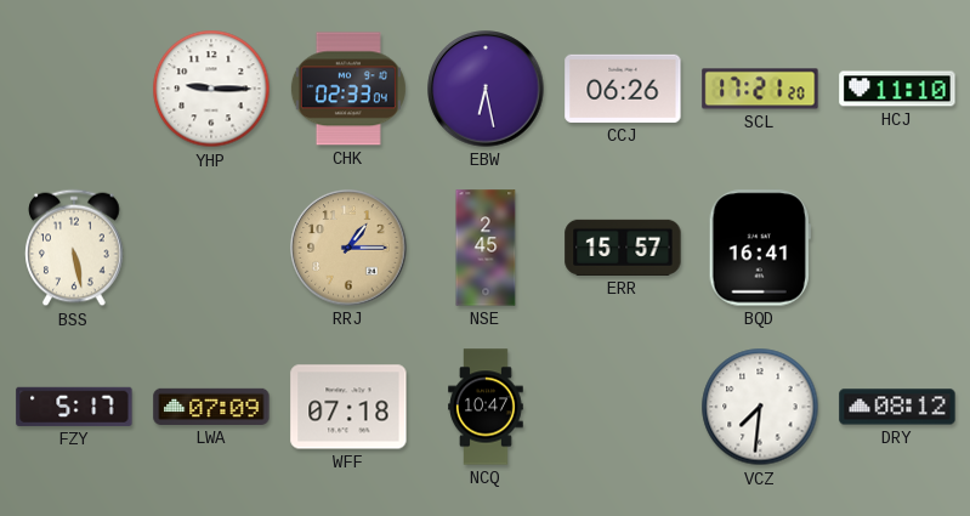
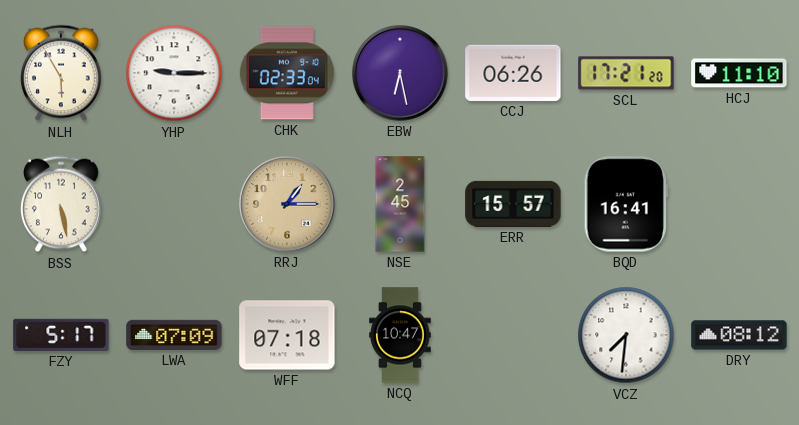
NLH: none -> 5:55
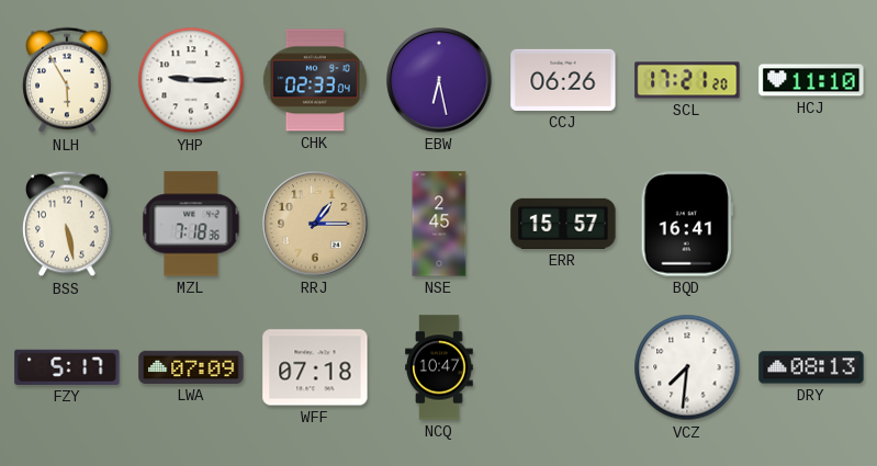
MZL: none -> 7:18
DRY: 08:12 -> 08:13
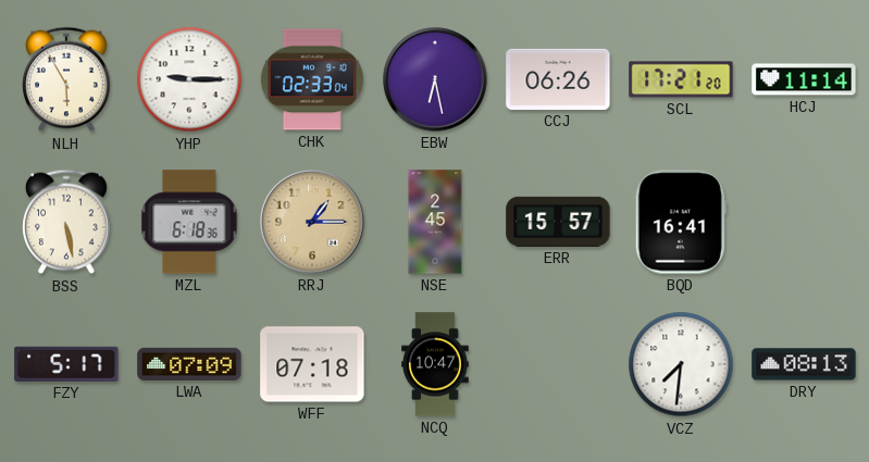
HCJ: 11:10 -> 11:14
MZL: 7:18 -> 6:18
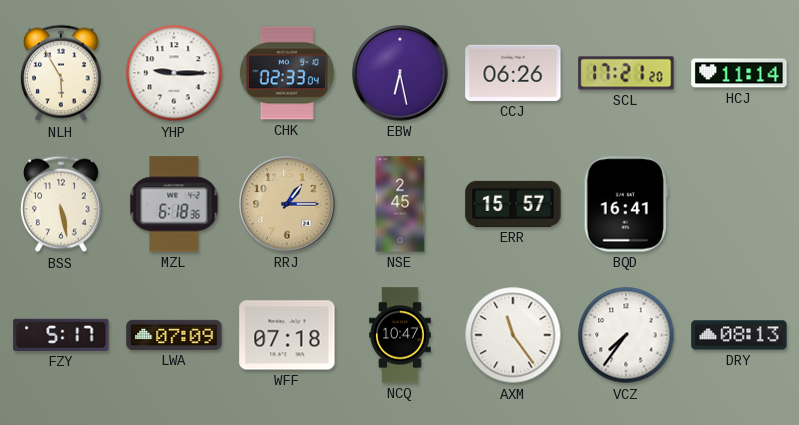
AXM: none -> 11:24
VCZ: 7:31 -> 7:36
